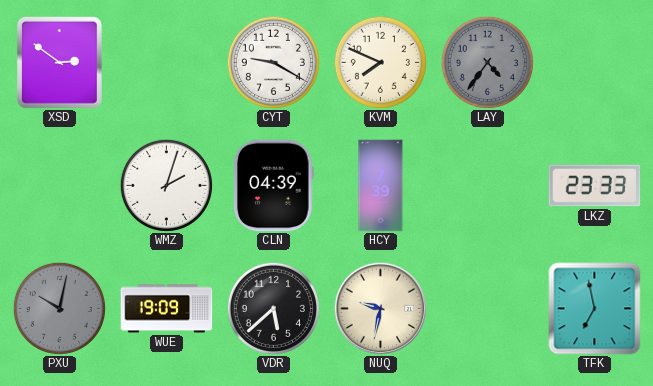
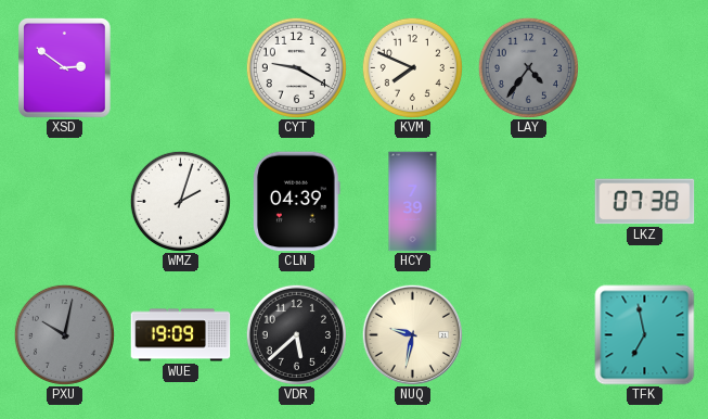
LKZ: 23:33 -> 07:38
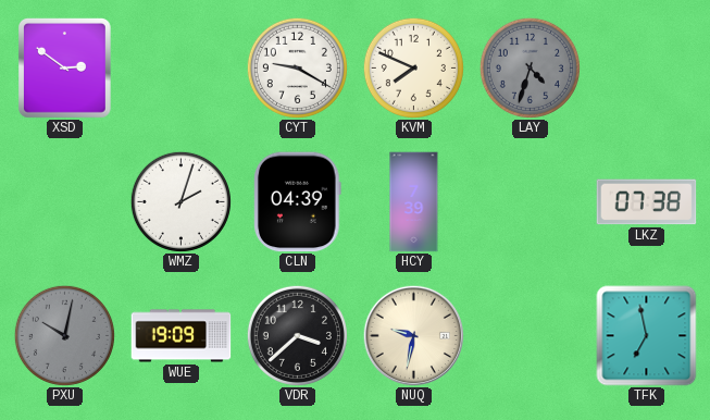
LAY: 4:36 -> 4:33
VDR: 5:38 -> 3:38
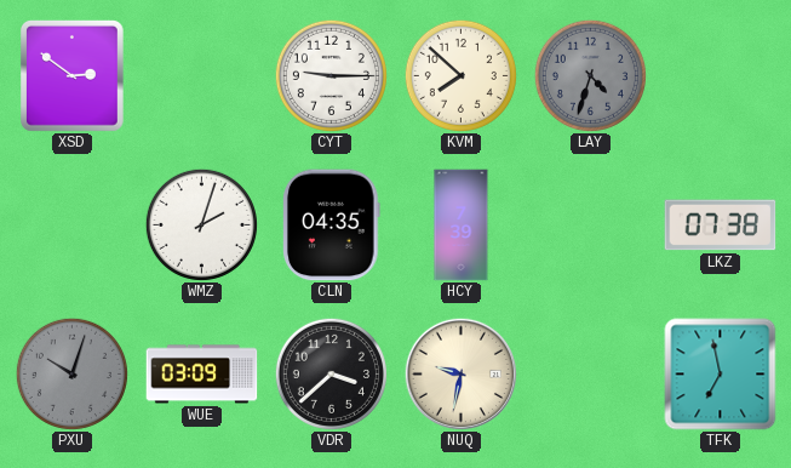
CYT: 9:20 -> 9:15
KVM: 7:49 -> 7:52
CLN: 04:39 -> 04:35
PXU: 10:02 -> 10:03
WUE: 19:09 -> 03:09
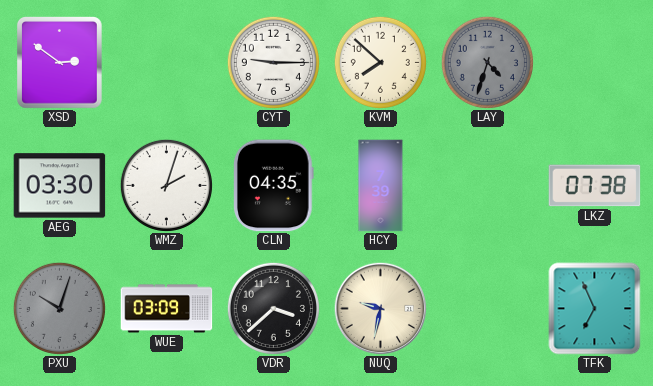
AEG: none -> 03:30
TFK: 6:58 -> 6:56
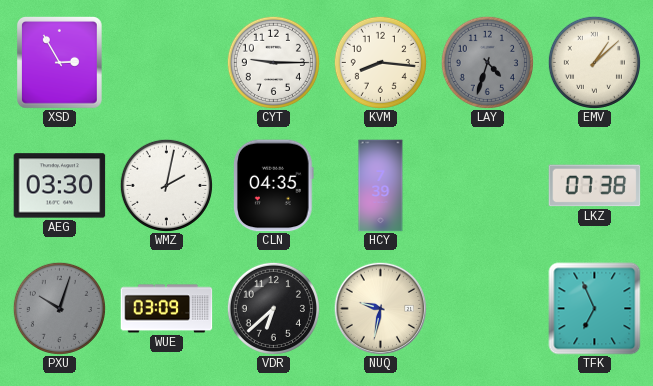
XSD: 2:51 -> 2:55
KVM: 7:52 -> 8:16
EMV: none -> 1:08
WMZ: 2:03 -> 2:02
VDR: 3:38 -> 6:38
